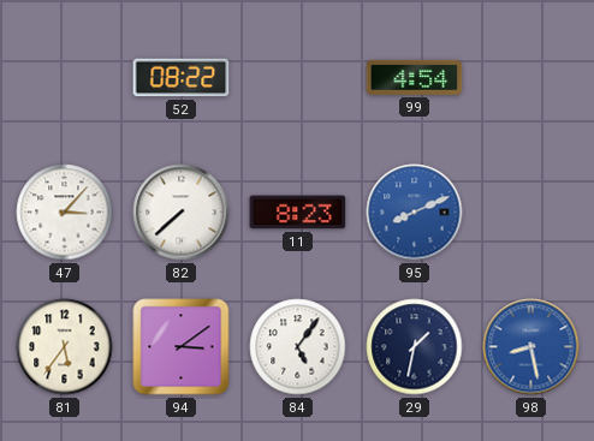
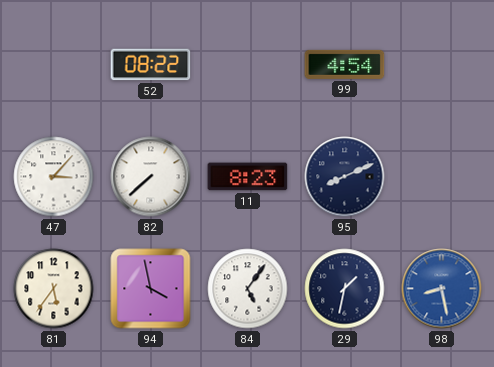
95 dial: blue -> navy
94: 3:09 -> 3:58
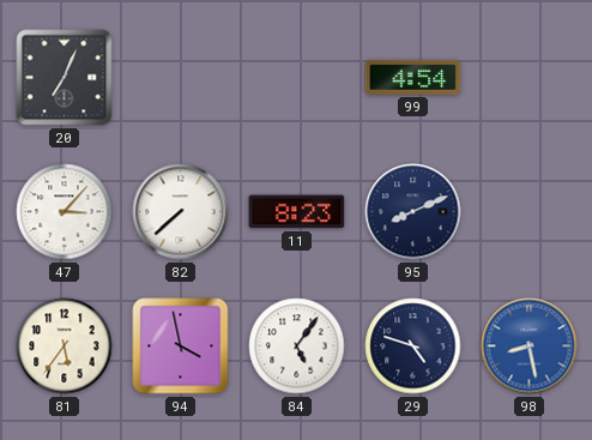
20: none -> 7:04
52: 08:22 -> none
29: 1:32 -> 4:48
